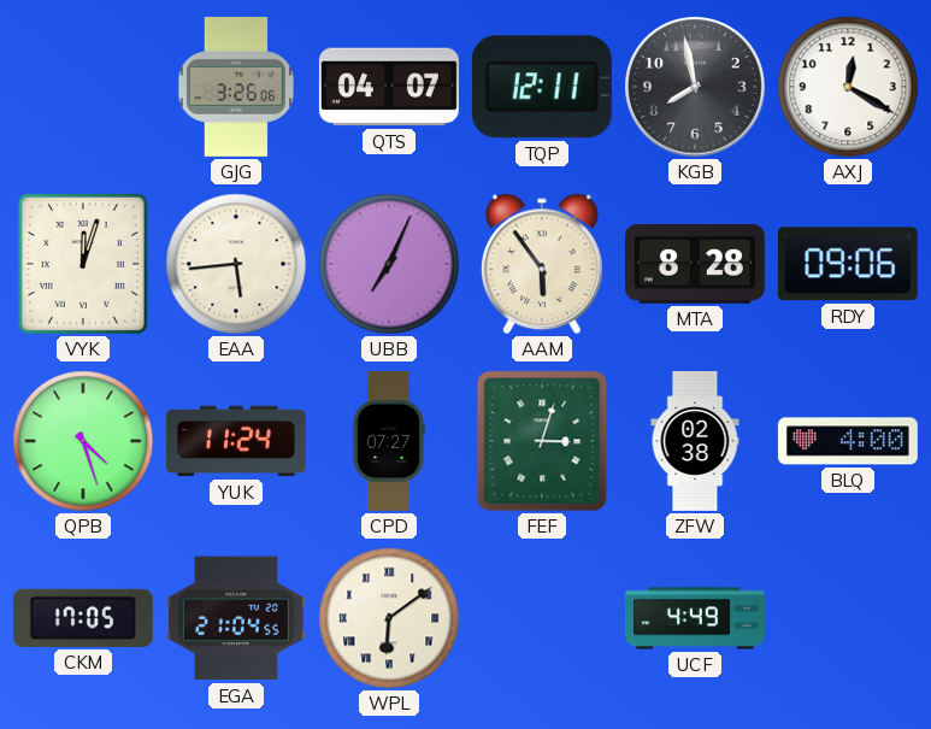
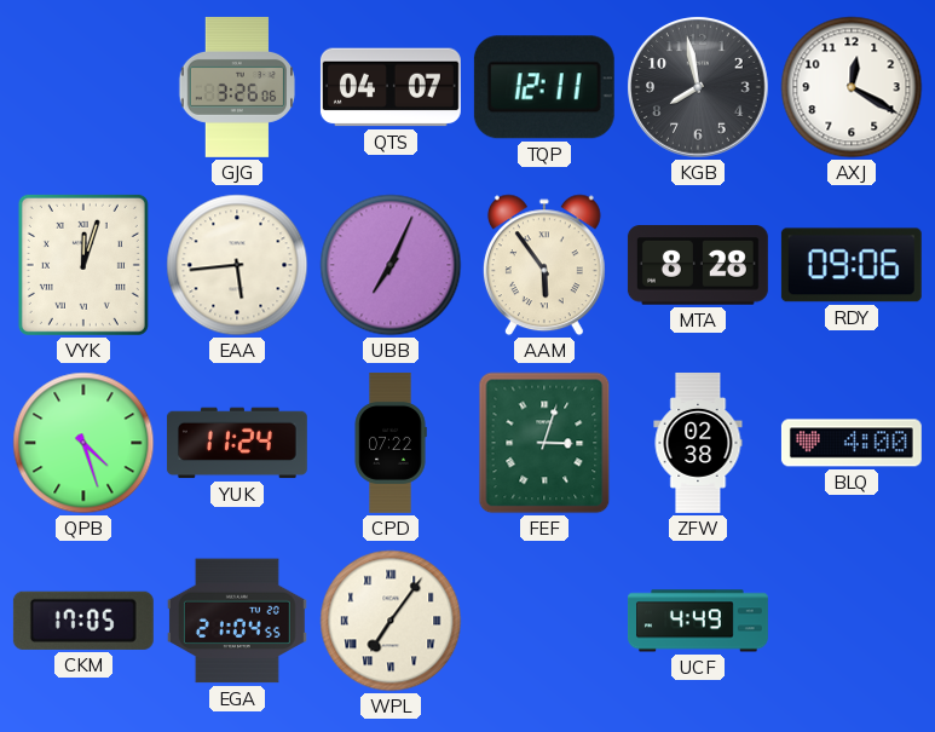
CPD: 07:27 -> 07:22
WPL: 6:09 -> 7:06
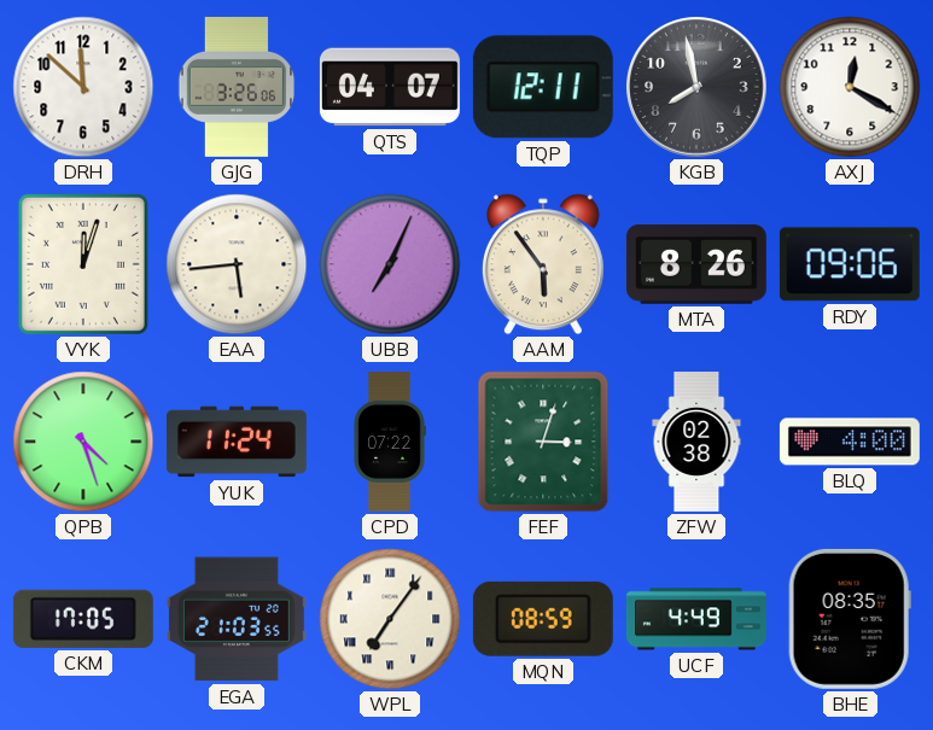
DRH: none -> 11:52
MTA: 8:28 -> 8:26
EGA: 21:04 -> 21:03
MQN: none -> 08:59
BHE: none -> 08:35
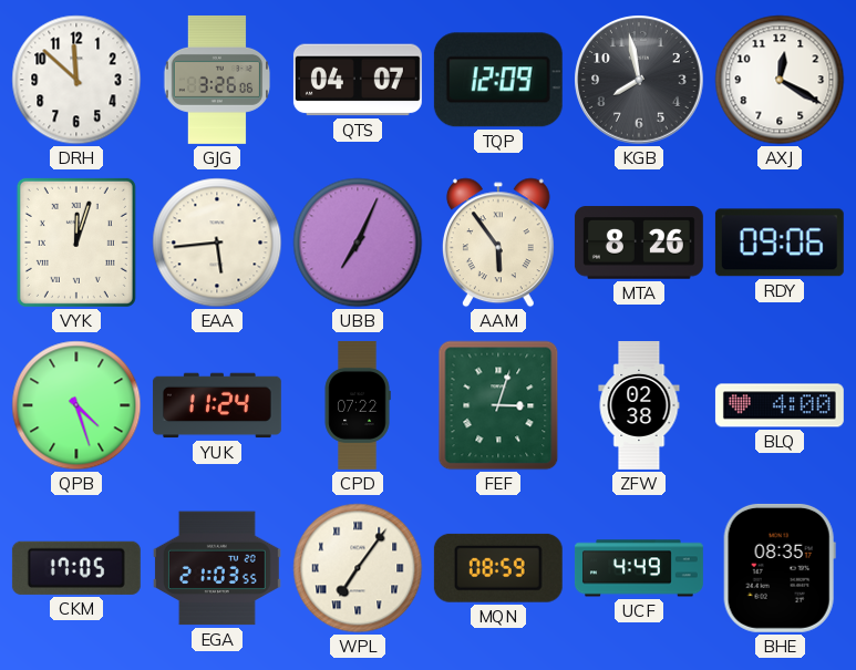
TQP: 12:11 -> 12:09
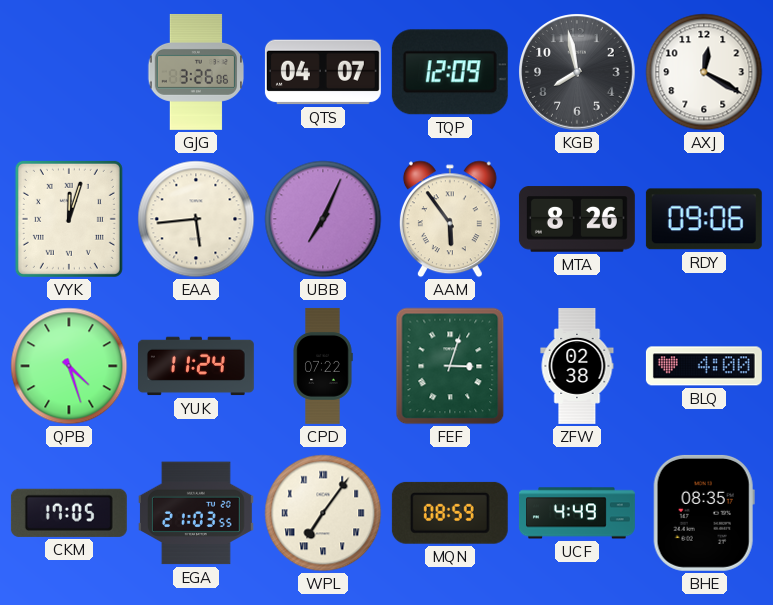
DRH: 11:52 -> none
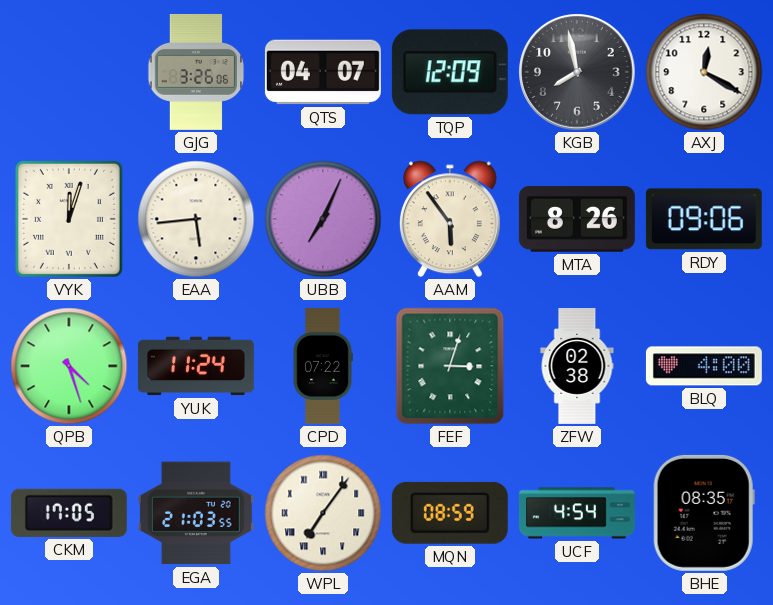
UCF: 4:49 -> 4:54
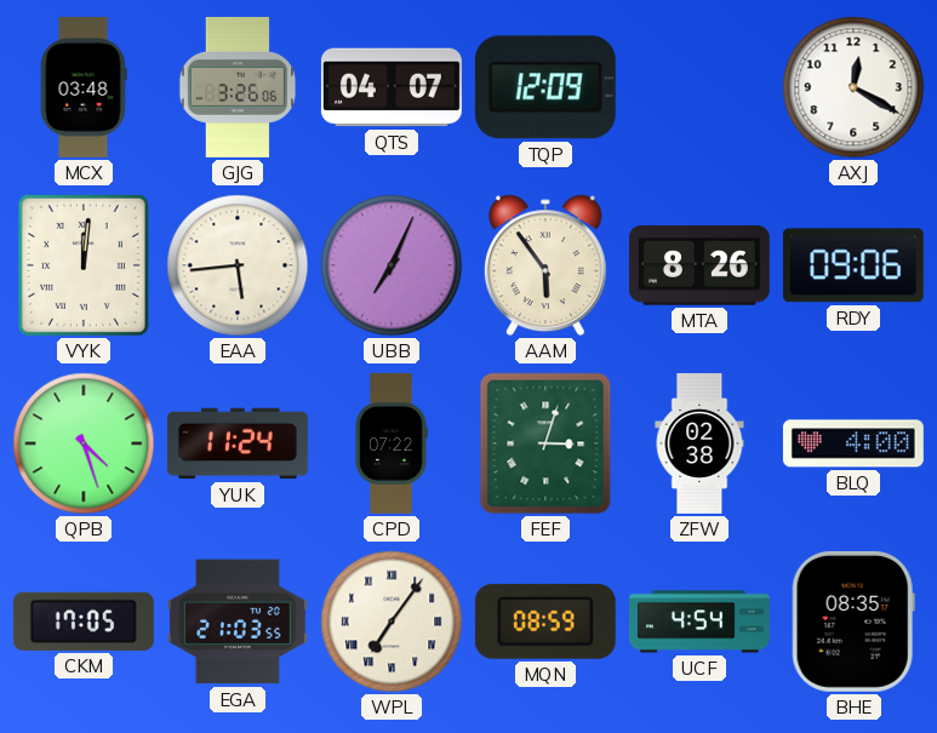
MCX: none -> 03:48
KGB: 7:58 -> none
VYK: 12:03 -> 12:01
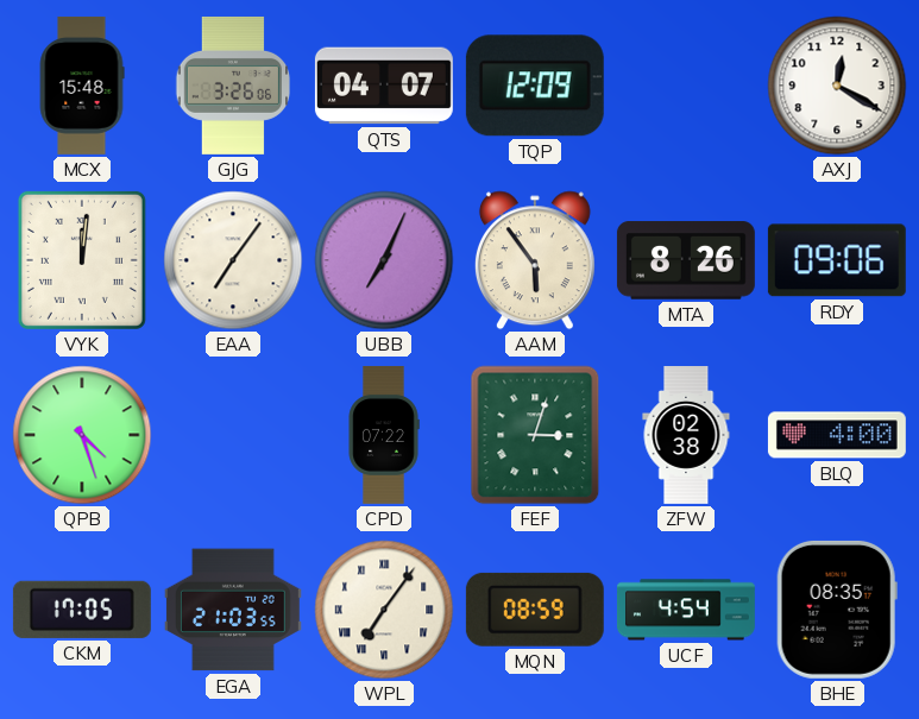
MCX: 03:48 -> 15:48
EAA: 5:44 -> 7:06
YUK: 11:24 -> none
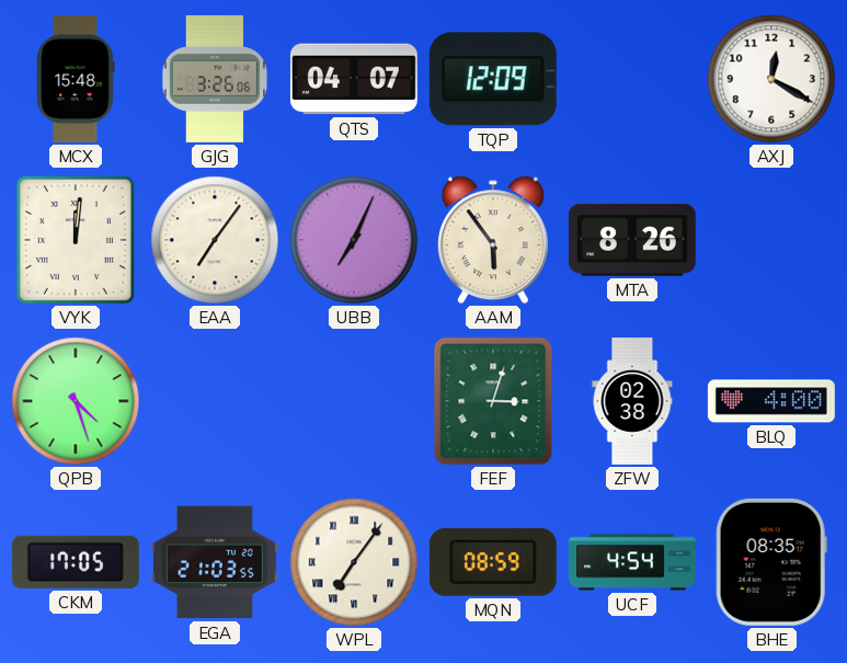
RDY: 09:06 -> none
CPD: 07:22 -> none
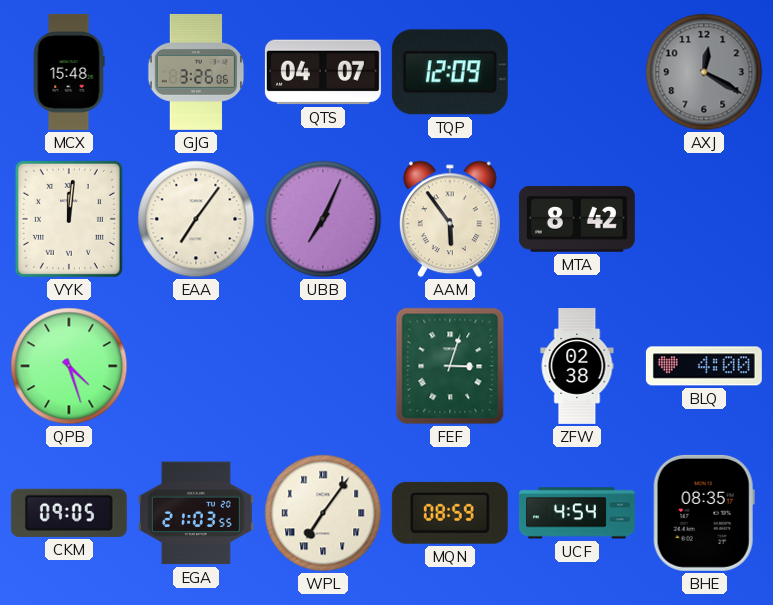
AXJ dial: white -> grey
MTA: 8:26 -> 8:42
CKM: 17:05 -> 09:05
